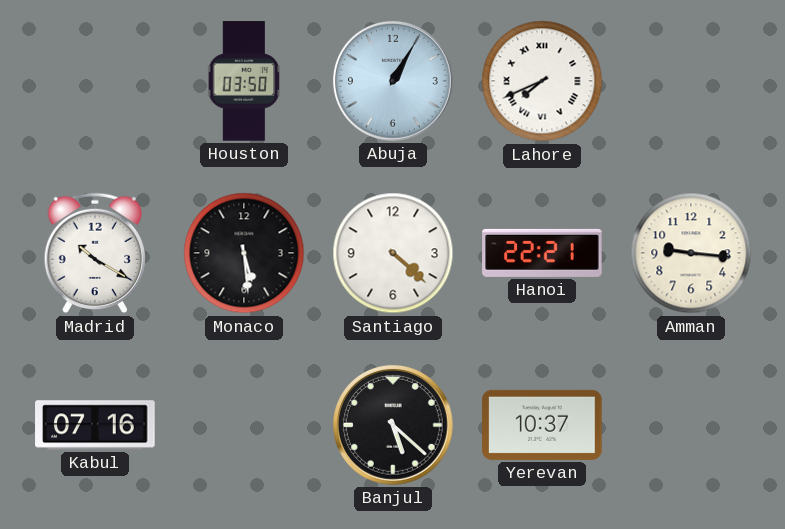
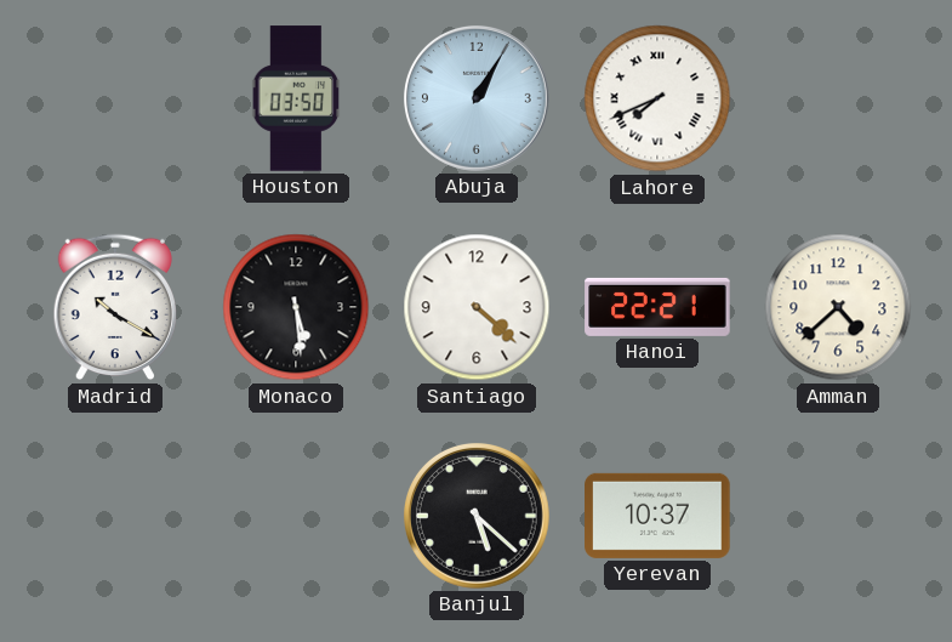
Amman: 9:16 -> 4:38
Kabul: 07:16 -> none
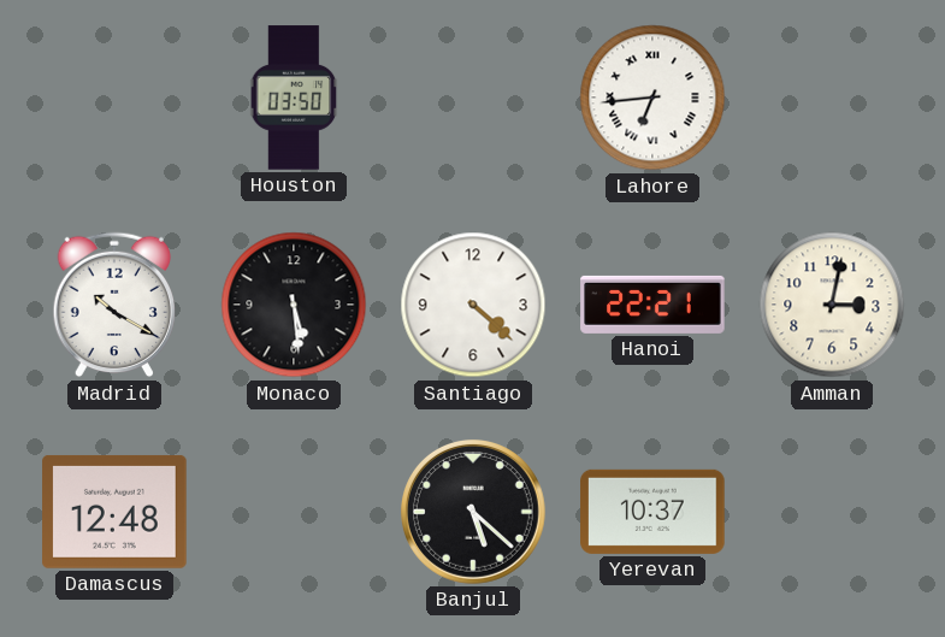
Abuja: 1:05 -> none
Lahore: 7:41 -> 6:44
Amman: 4:38 -> 3:02
Damascus: none -> 12:48
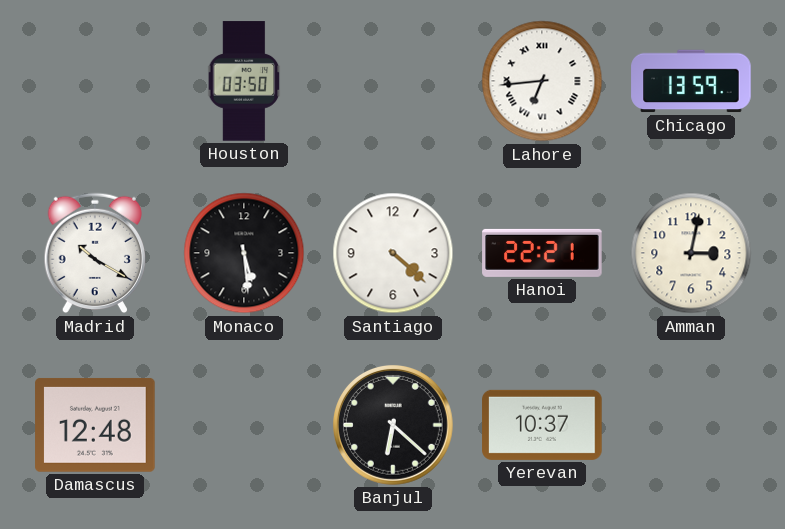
Chicago: none -> 13:59
Banjul: 5:22 -> 6:22
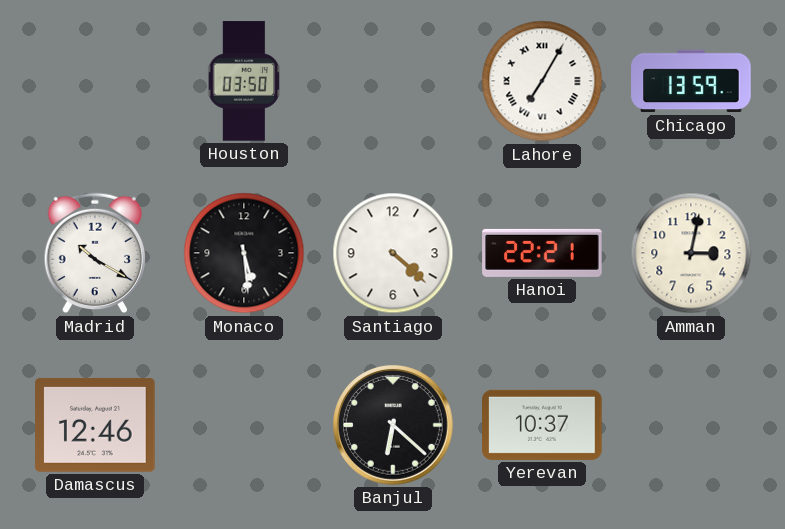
Lahore: 6:44 -> 7:05
Damascus: 12:48 -> 12:46
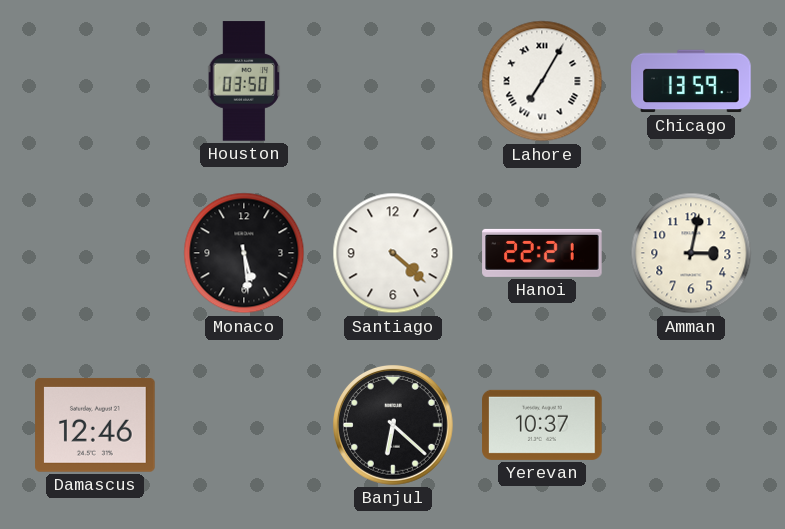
Madrid: 10:20 -> none
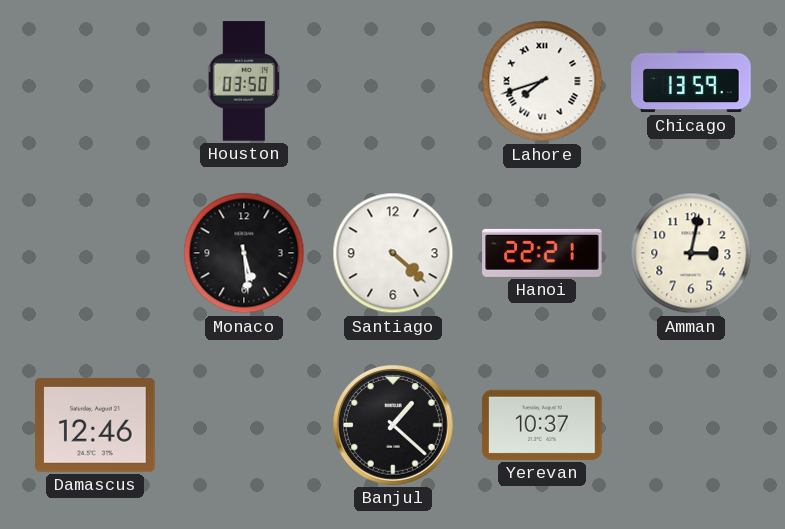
Lahore: 7:05 -> 7:42
Banjul: 6:22 -> 1:22
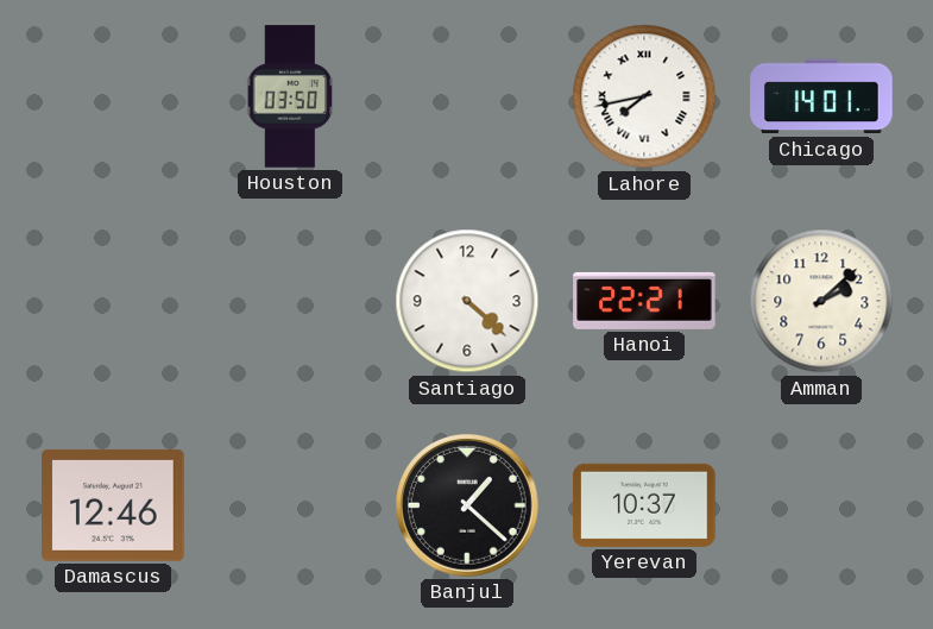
Lahore: 7:42 -> 7:43
Chicago: 13:59 -> 14:01
Monaco: 5:29 -> none
Amman: 3:02 -> 2:08
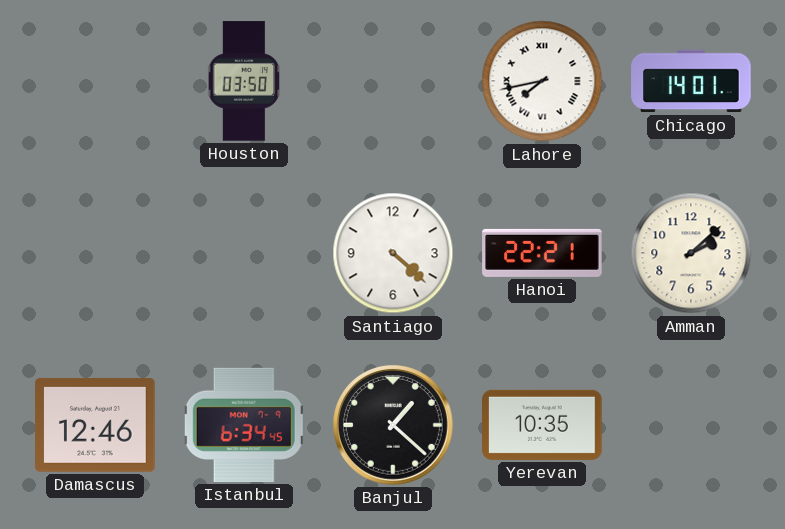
Istanbul: none -> 6:34
Yerevan: 10:37 -> 10:35
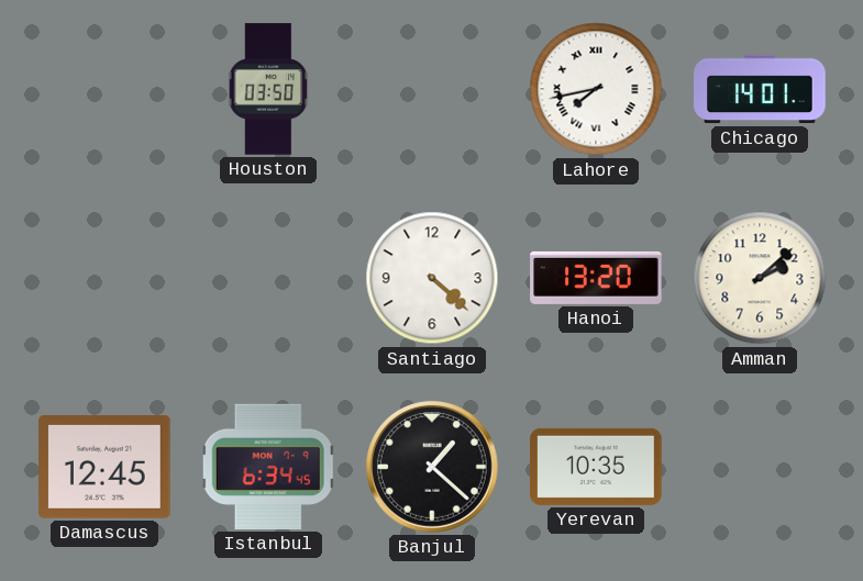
Hanoi: 22:21 -> 13:20
Damascus: 12:46 -> 12:45
